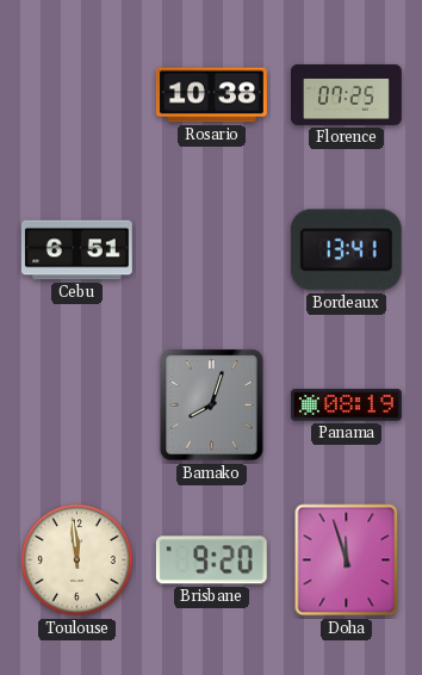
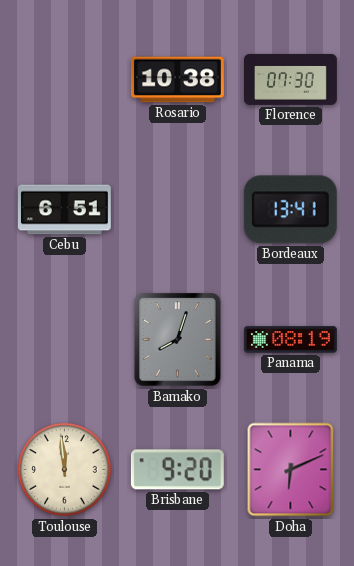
Florence: 07:25 -> 07:30
Doha: 11:57 -> 6:11
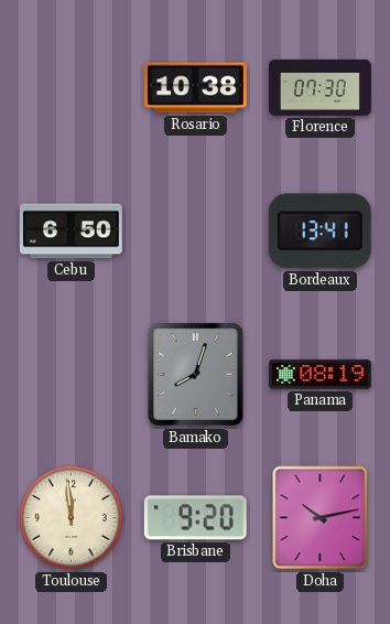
Cebu: 6:51 -> 6:50
Doha: 6:11 -> 10:13
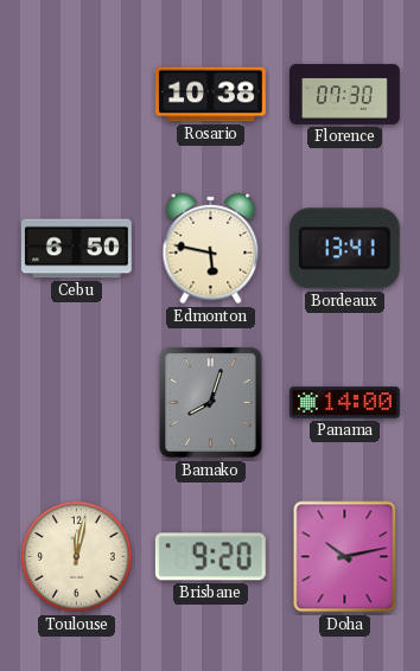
Edmonton: none -> 5:47
Panama: 08:19 -> 14:00
Toulouse: 11:59 -> 12:02
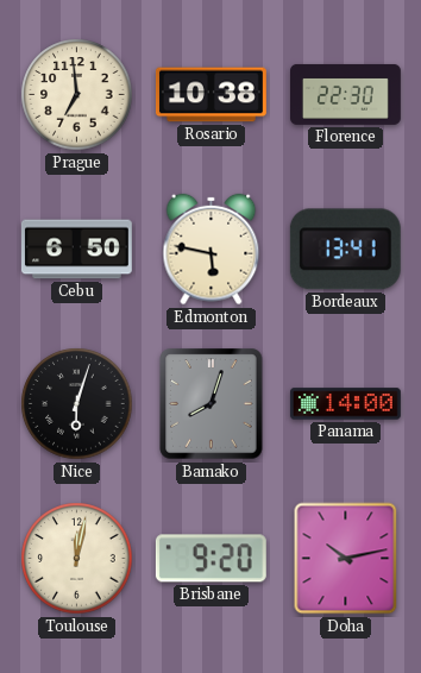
Prague: none -> 6:59
Florence: 07:30 -> 22:30
Nice: none -> 6:03
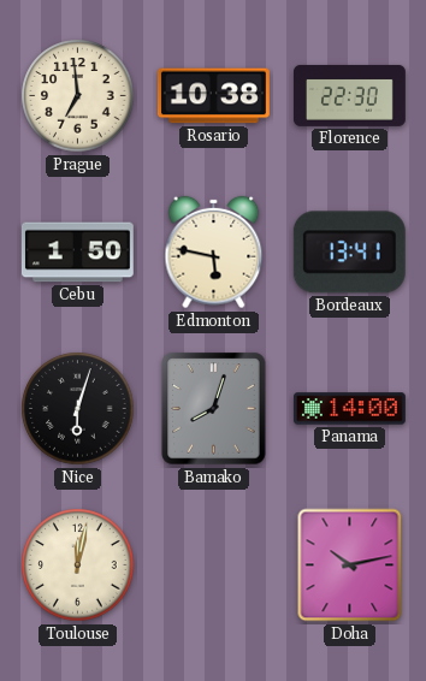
Cebu: 6:50 -> 1:50
Brisbane: 9:20 -> none
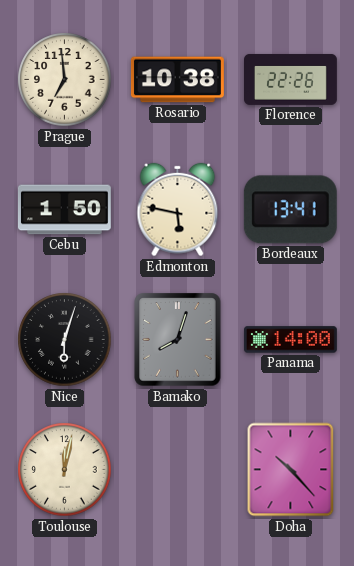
Florence: 22:30 -> 22:26
Doha: 10:13 -> 10:23
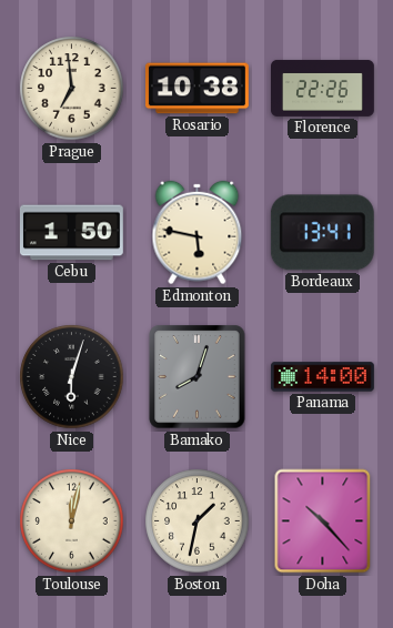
Boston: none -> 1:32
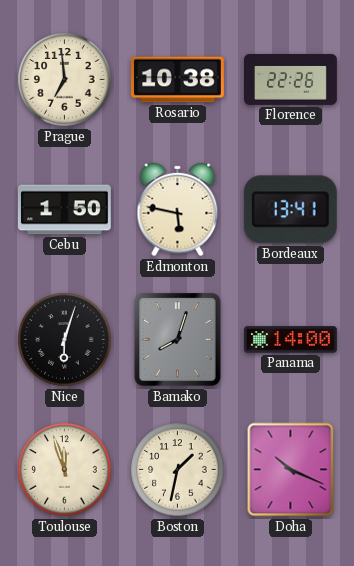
Toulouse: 12:02 -> 11:57
Doha: 10:23 -> 10:19
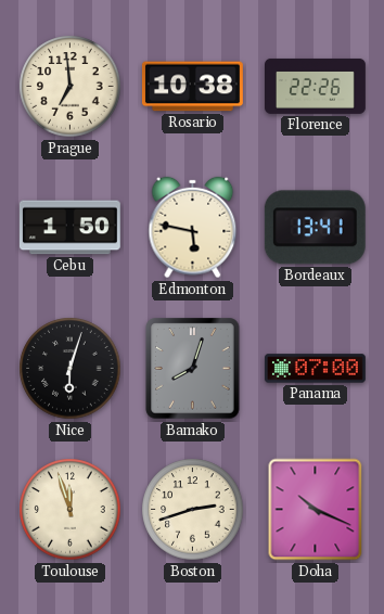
Panama: 14:00 -> 07:00
Boston: 1:32 -> 2:42
